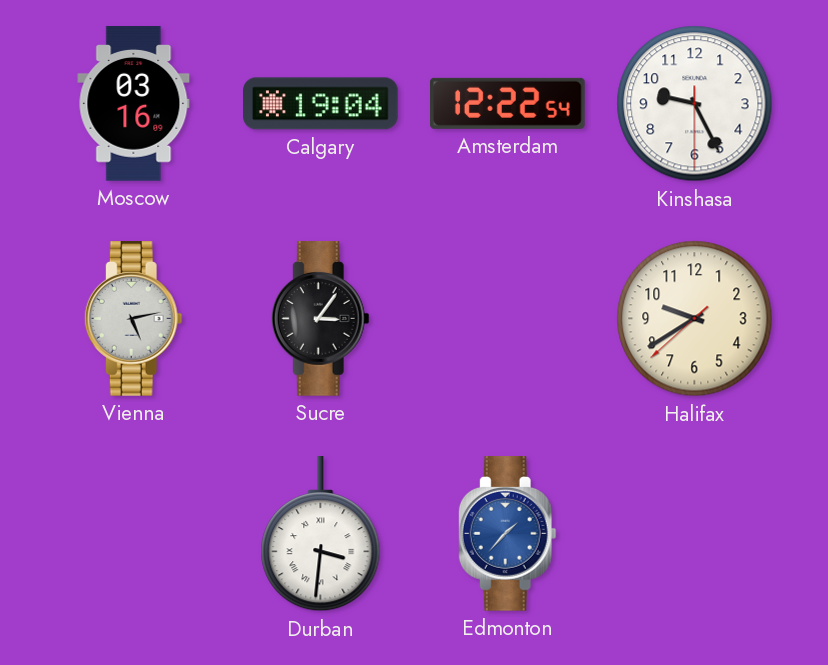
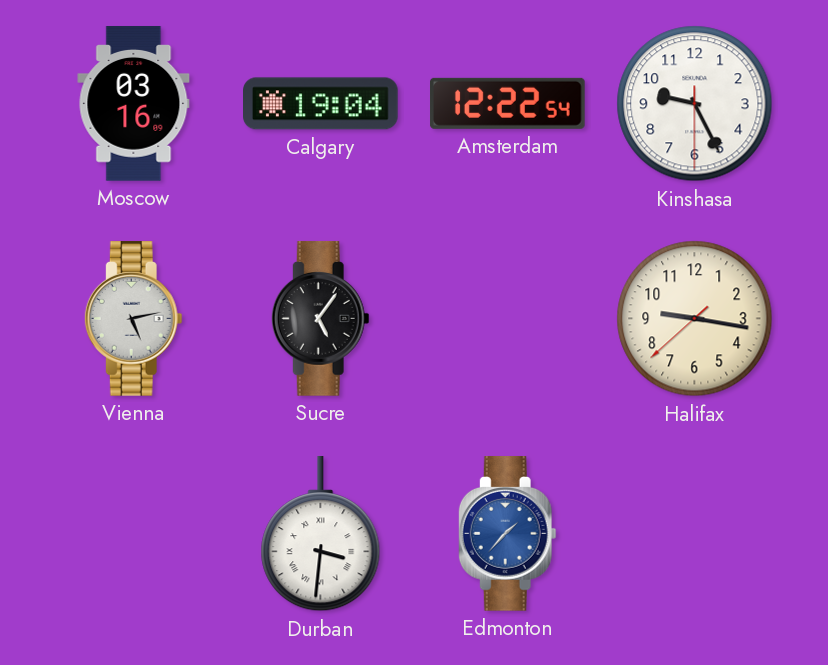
Sucre: 3:06 -> 5:06
Halifax: 9:39 -> 9:16
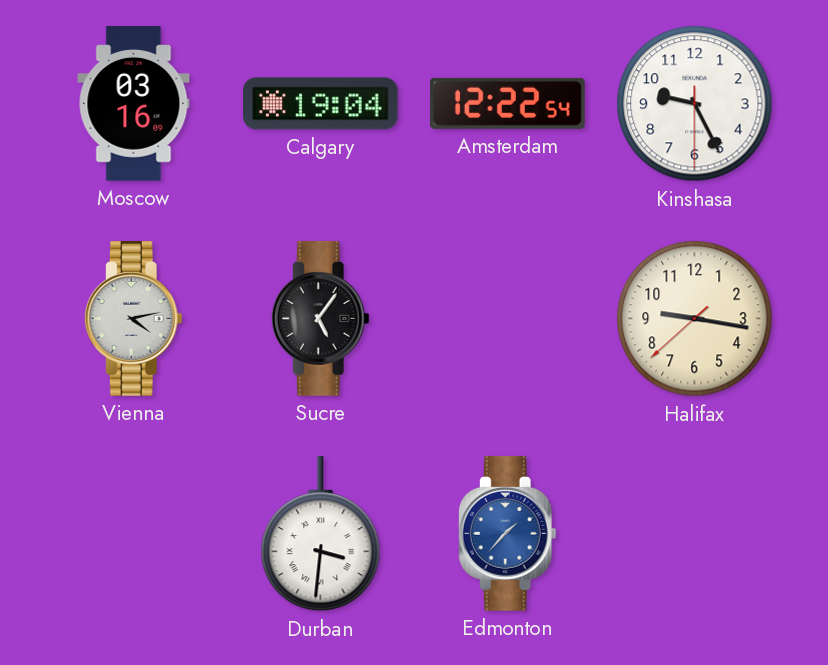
Vienna: 5:13 -> 4:13
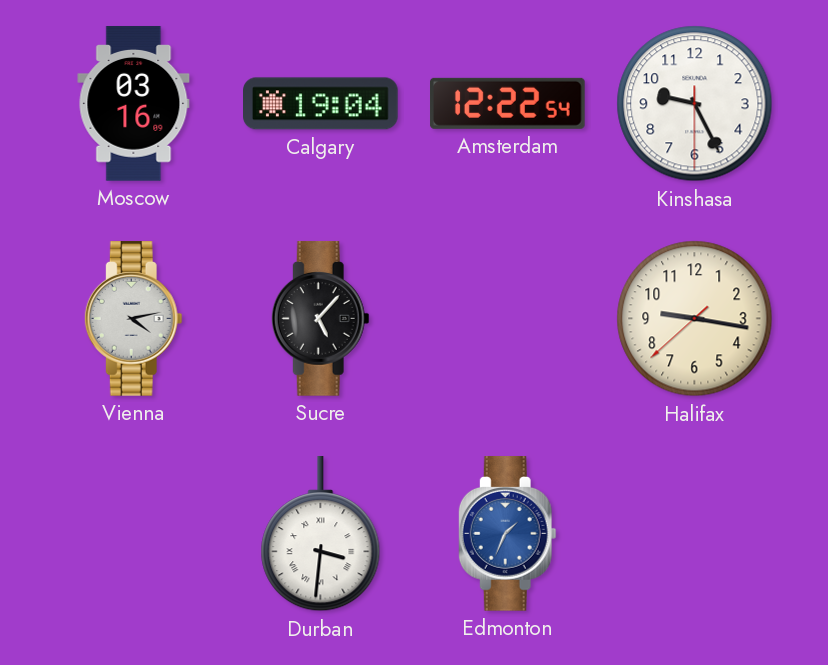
Sucre: 5:06 -> 5:07
Edmonton: 1:37 -> 1:34
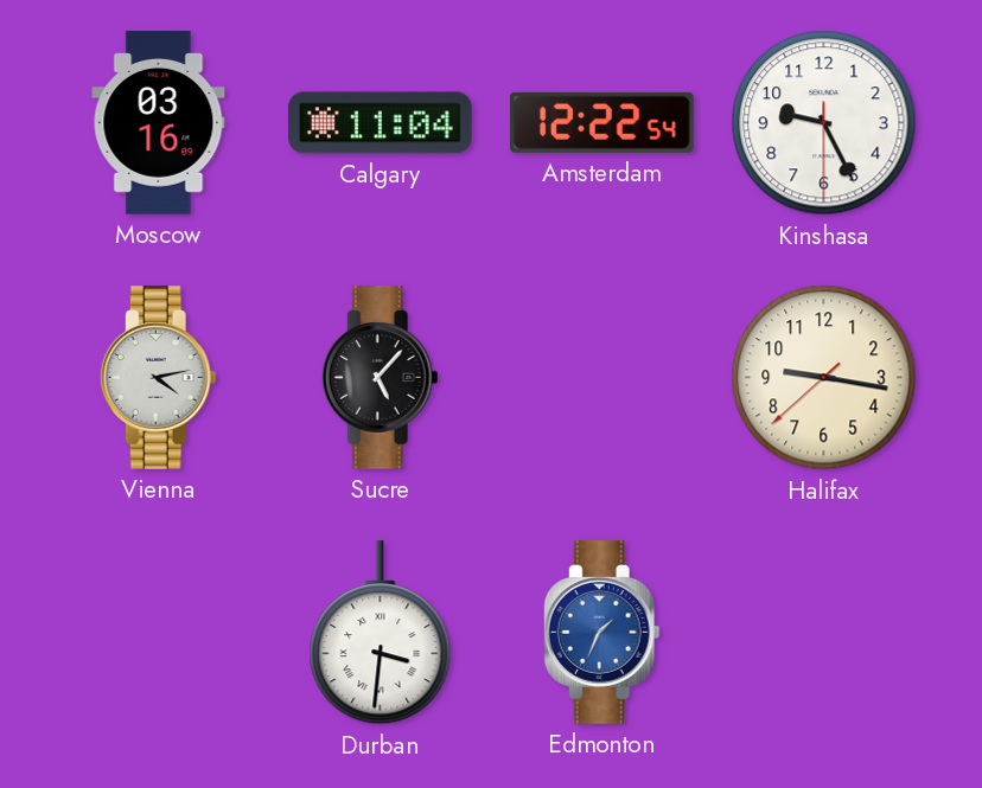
Calgary: 19:04 -> 11:04
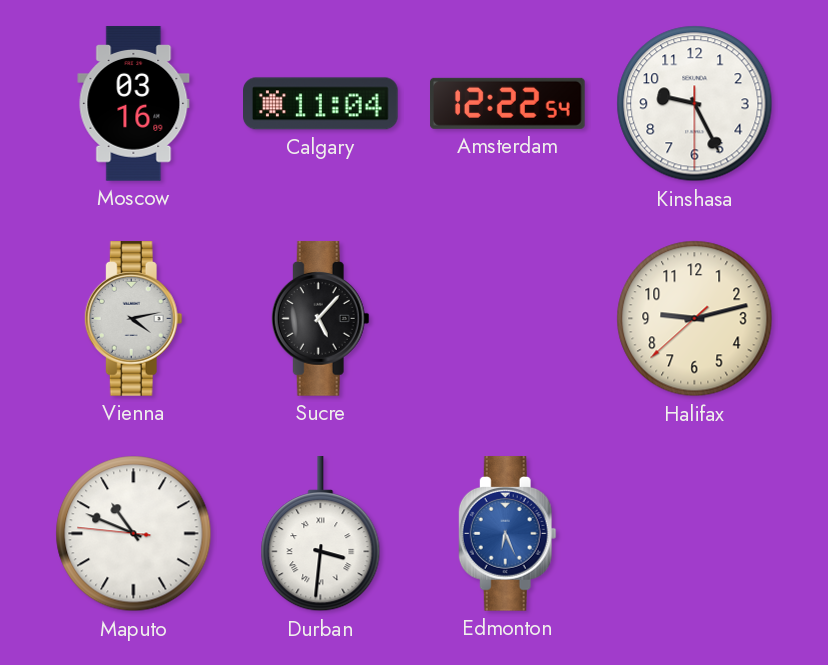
Halifax: 9:16 -> 9:12
Maputo: none -> 10:48
Edmonton: 1:34 -> 6:26
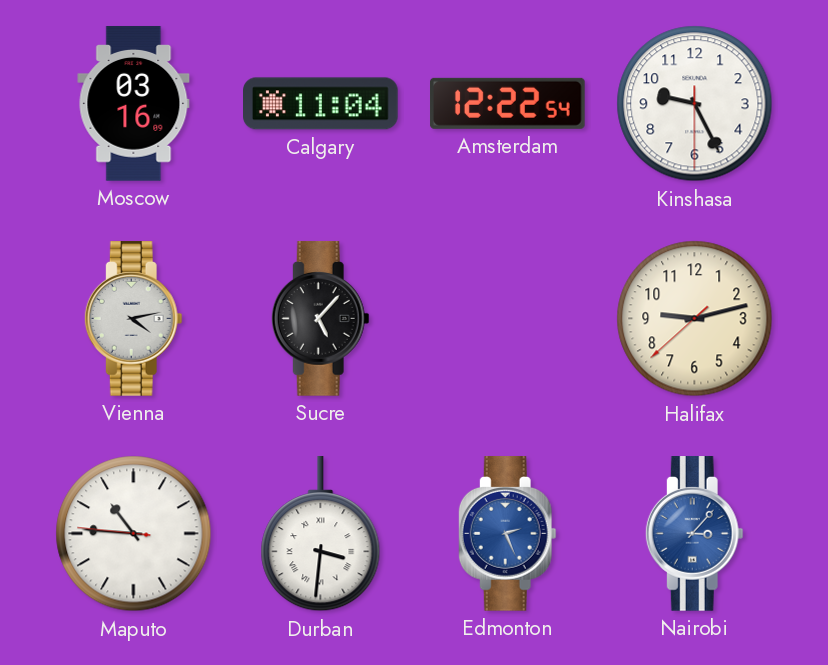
Maputo: 10:48 -> 10:45
Edmonton: 6:26 -> 2:26
Nairobi: none -> 3:07
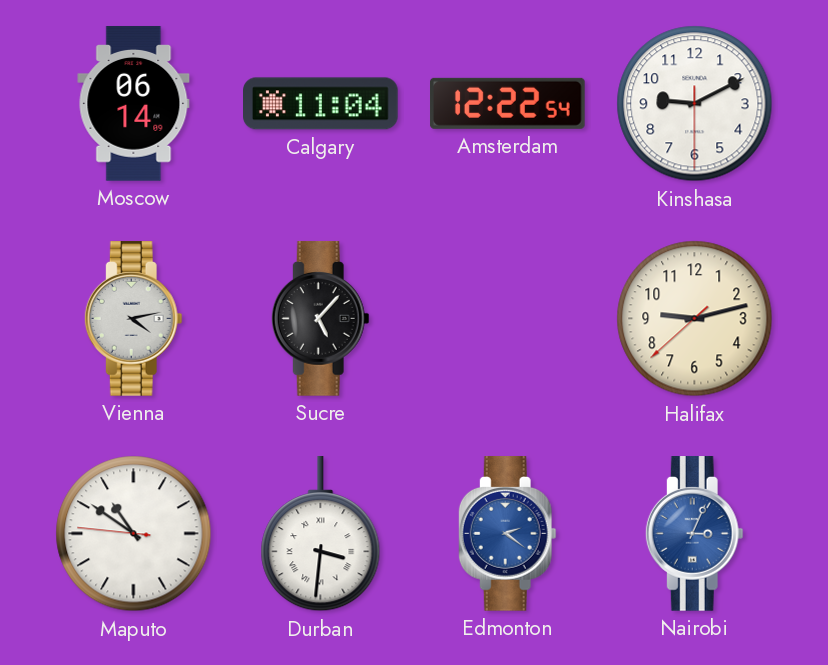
Moscow: 03:16 -> 06:14
Kinshasa: 9:25 -> 9:10
Maputo: 10:45 -> 10:50
Edmonton: 2:26 -> 2:21
Nairobi: 3:07 -> 3:04
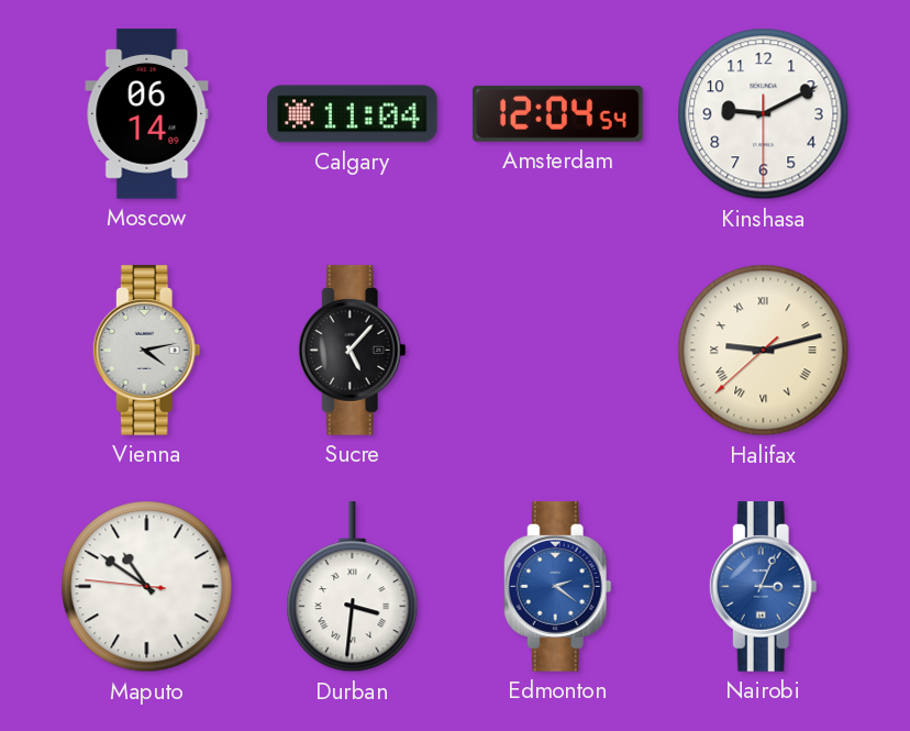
Amsterdam: 12:22 -> 12:04
Halifax numerals: Arabic -> Roman
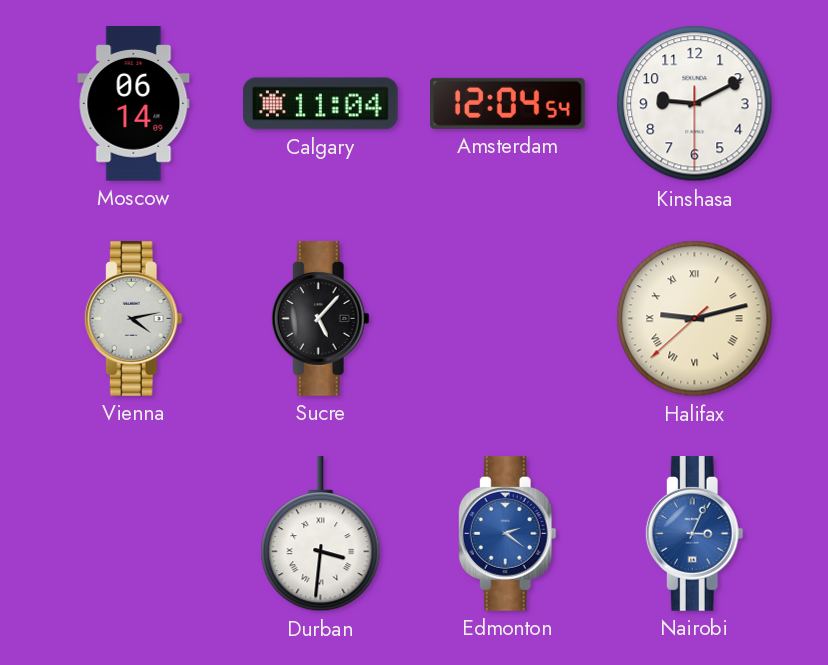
Maputo: 10:50 -> none
